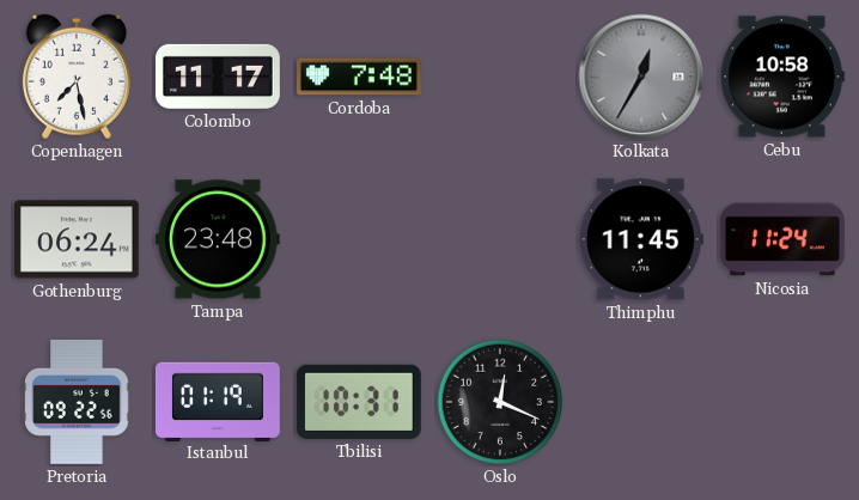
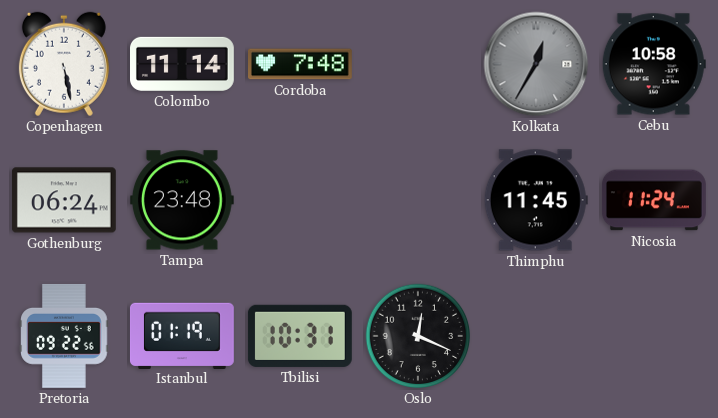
Copenhagen: 7:28 -> 5:28
Colombo: 11:17 -> 11:14
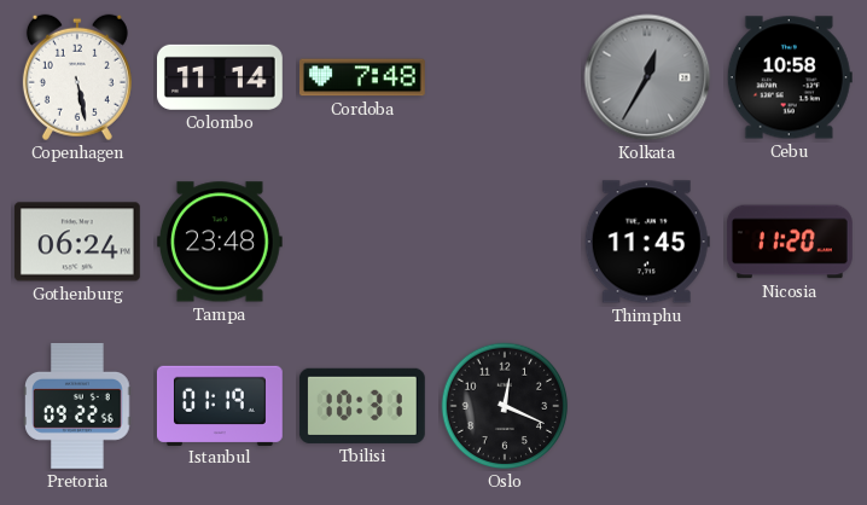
Nicosia: 11:24 -> 11:20
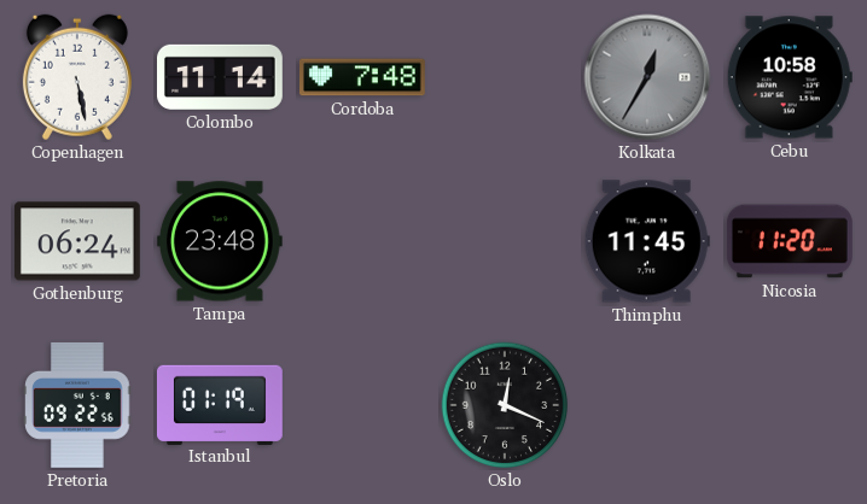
Tbilisi: 10:31 -> none
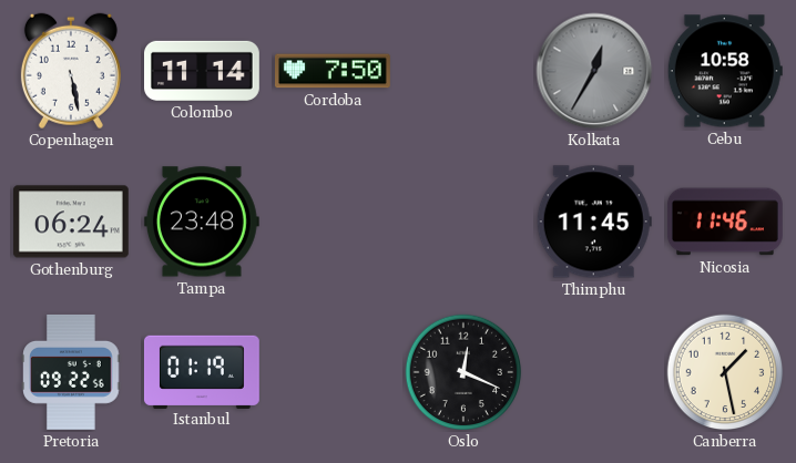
Cordoba: 7:48 -> 7:50
Nicosia: 11:20 -> 11:46
Canberra: none -> 1:28
